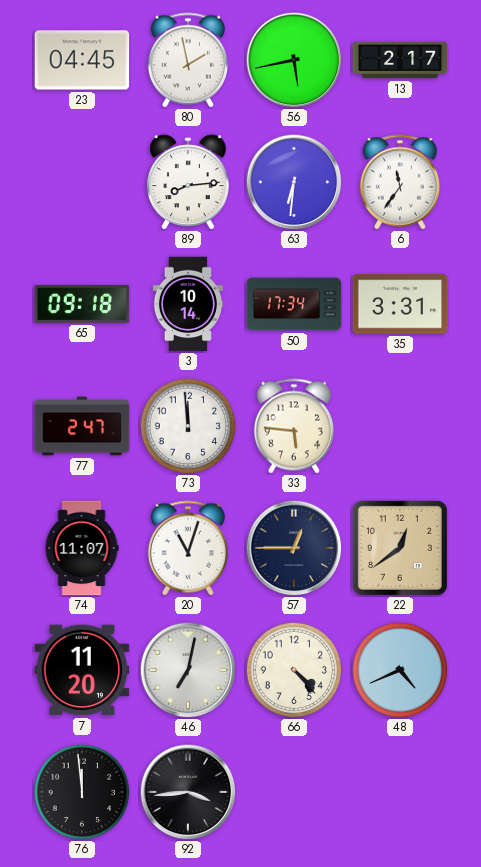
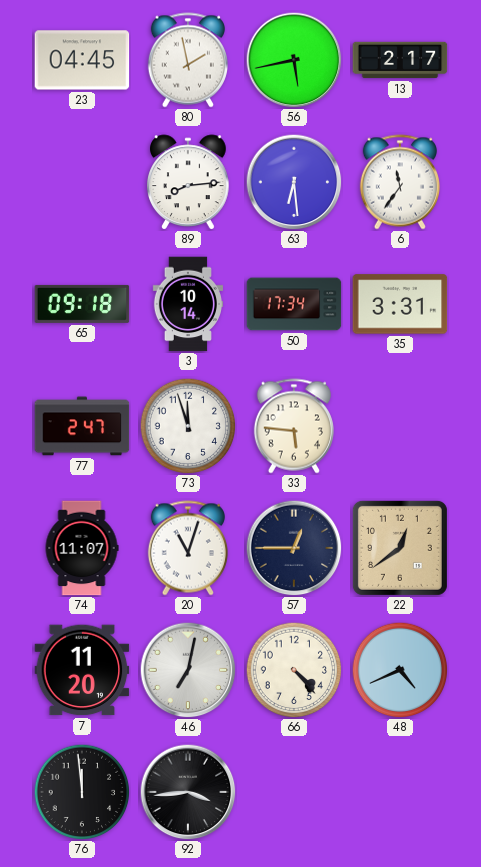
63: 6:31 -> 6:29
73: 11:59 -> 11:57
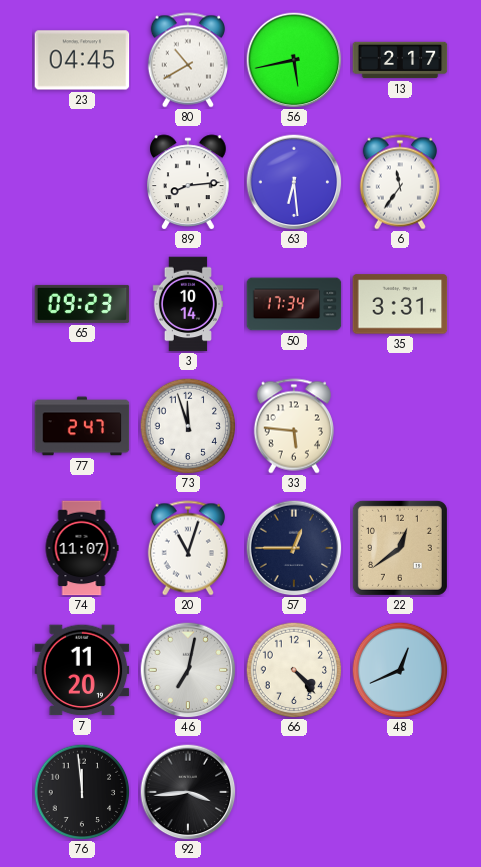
80: 1:58 -> 10:40
65: 09:18 -> 09:23
48: 4:41 -> 12:41
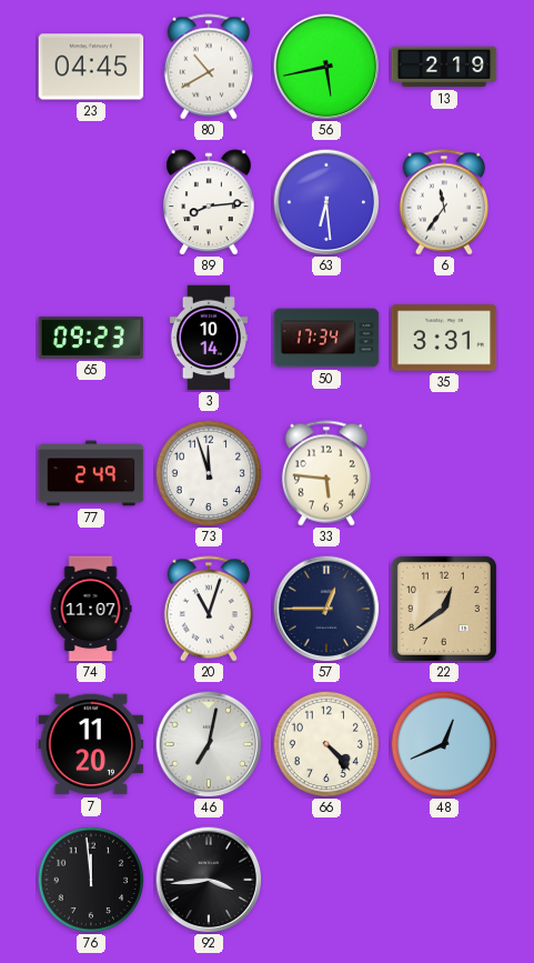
13: 2:17 -> 2:19
77: 2:47 -> 2:49
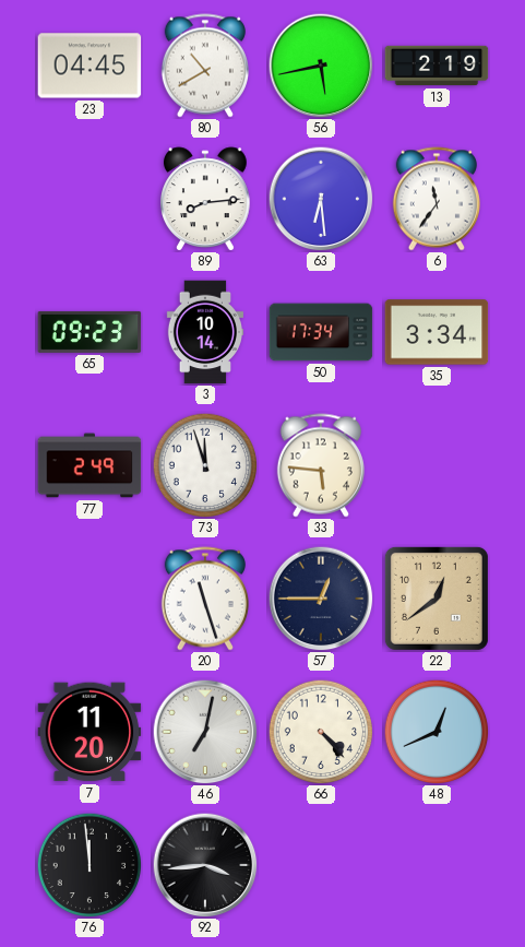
35: 3:31 -> 3:34
74: 11:07 -> none
20: 11:03 -> 11:27
